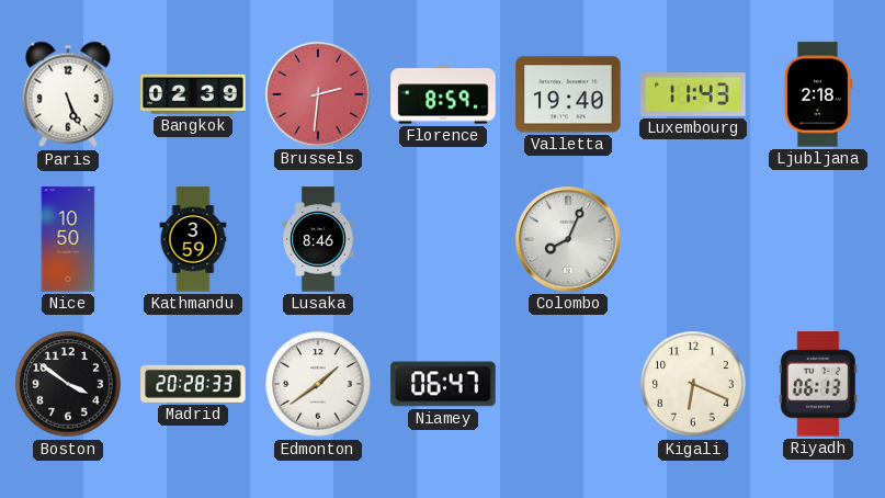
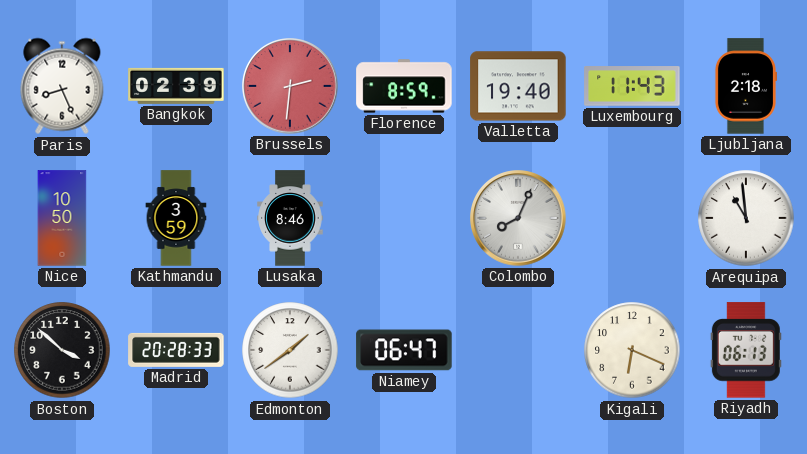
Paris: 5:26 -> 8:26
Arequipa: none -> 10:59
Boston: 3:51 -> 3:52
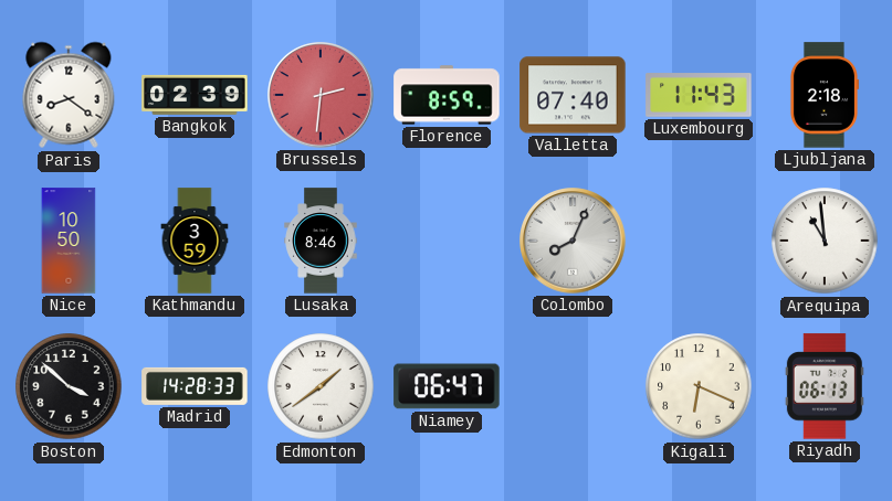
Paris: 8:26 -> 8:21
Valletta: 19:40 -> 07:40
Madrid: 20:28 -> 14:28
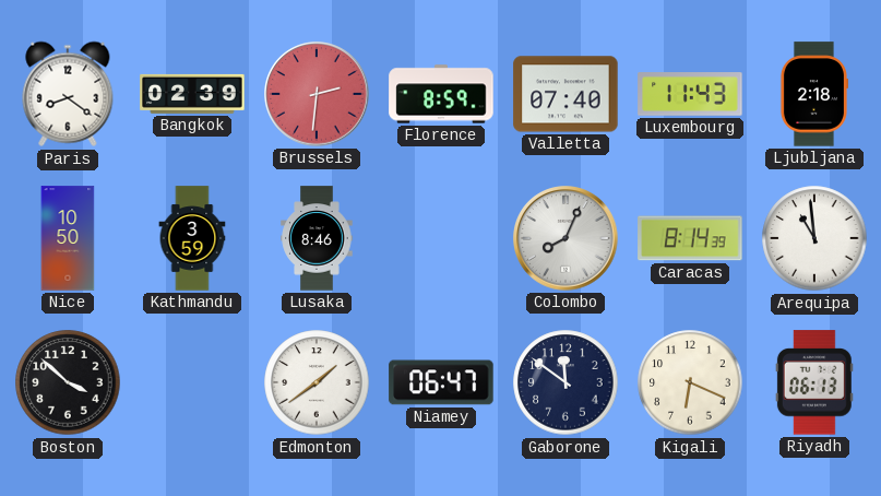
Caracas: none -> 8:14
Madrid: 14:28 -> none
Gaborone: none -> 11:51
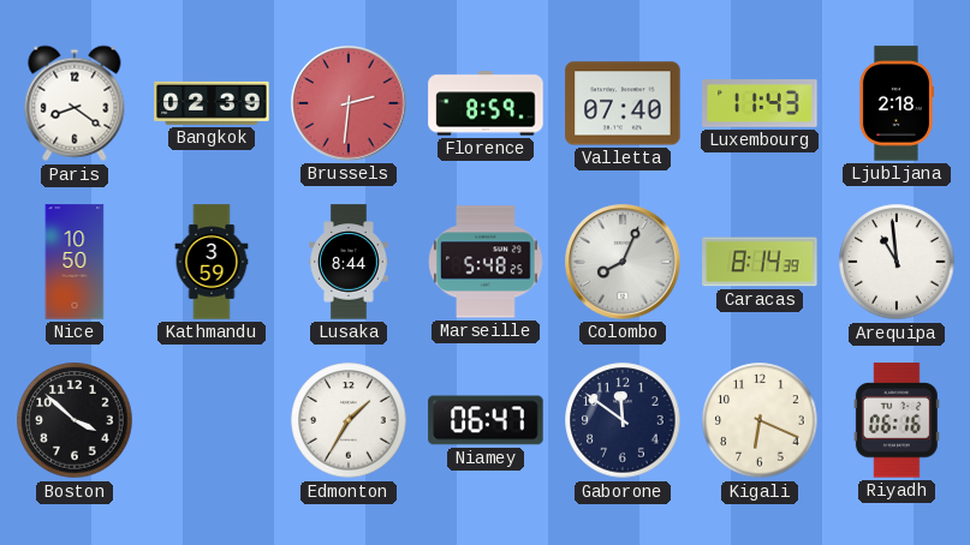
Lusaka: 8:46 -> 8:44
Marseille: none -> 5:48
Edmonton: 1:39 -> 1:35
Riyadh: 06:13 -> 06:16
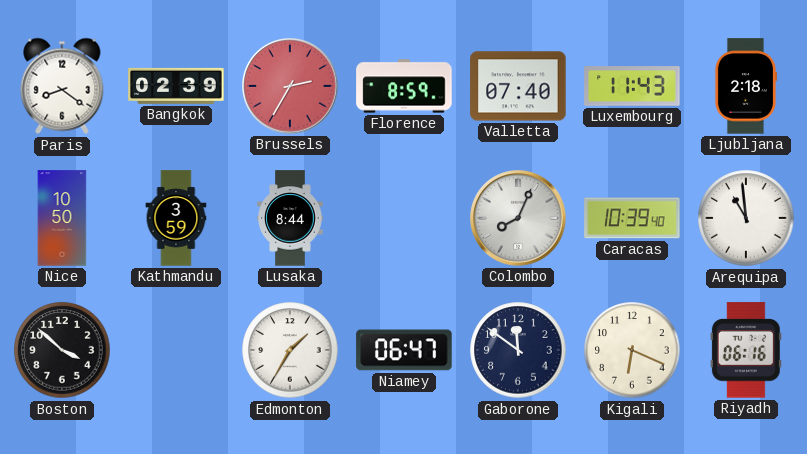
Brussels: 2:31 -> 2:35
Marseille: 5:48 -> none
Caracas: 8:14 -> 10:39
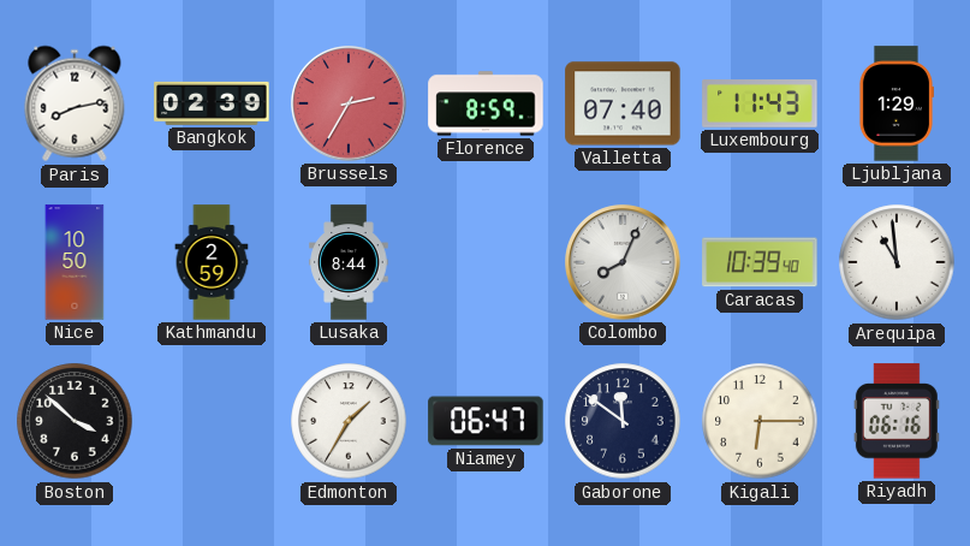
Paris: 8:21 -> 8:13
Ljubljana: 2:18 -> 1:29
Kathmandu: 3:59 -> 2:59
Kigali: 6:19 -> 6:15
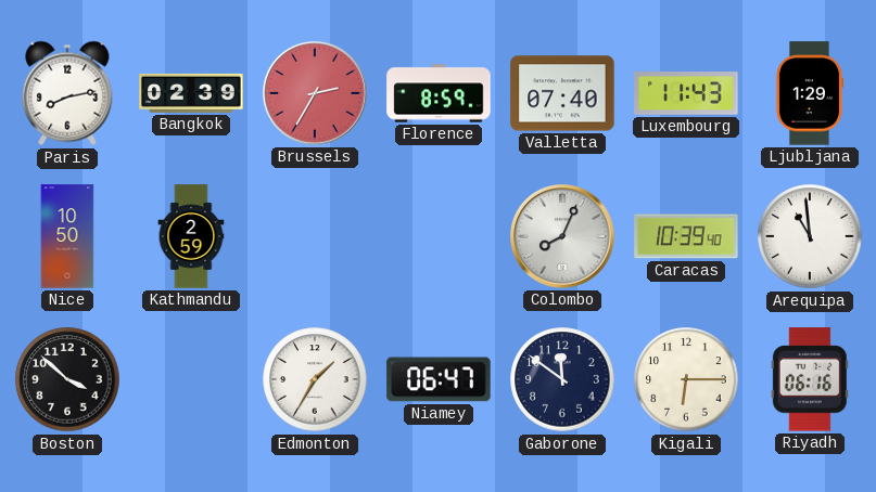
Lusaka: 8:44 -> none
